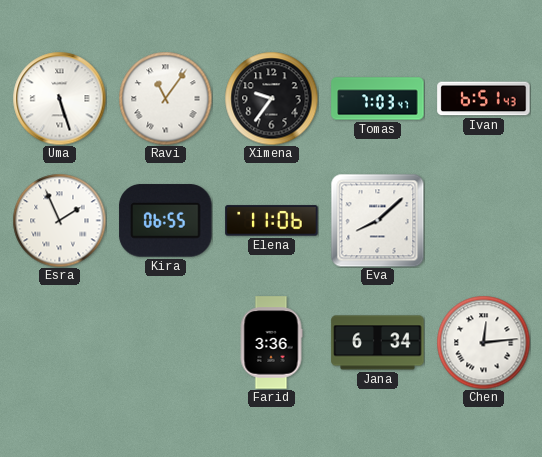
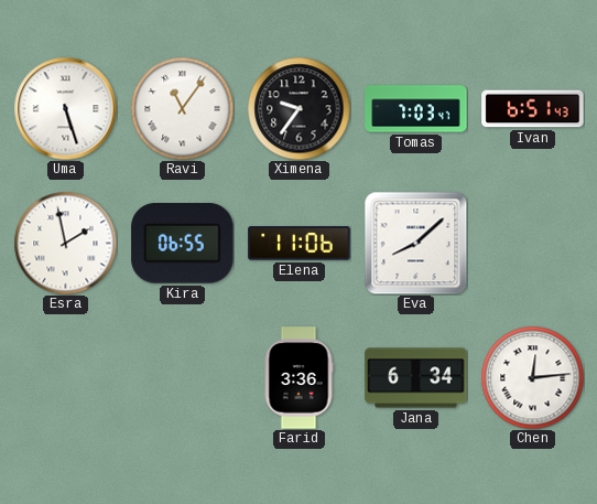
Esra: 1:56 -> 1:58
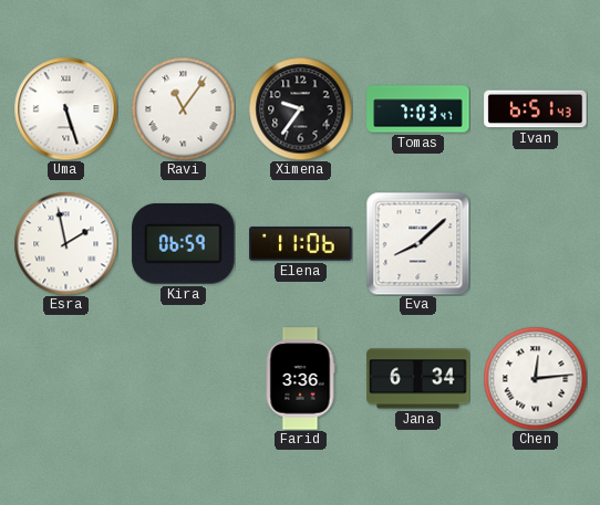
Kira: 06:55 -> 06:59
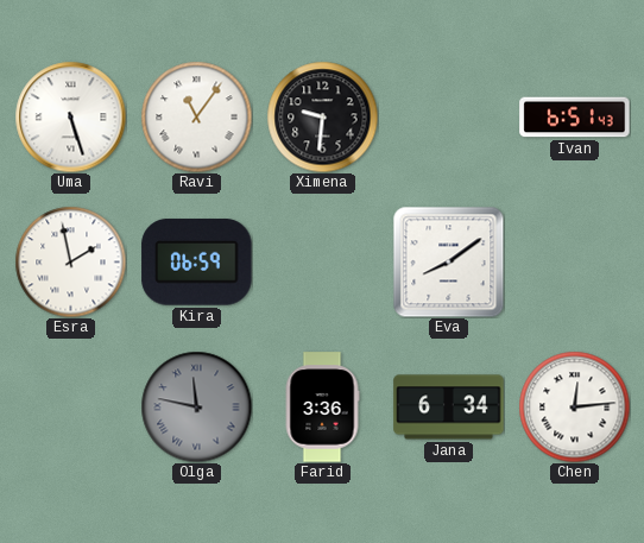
Ximena: 9:36 -> 9:31
Tomas: 7:03 -> none
Elena: 11:06 -> none
Eva: 8:08 -> 8:09
Olga: none -> 11:47
